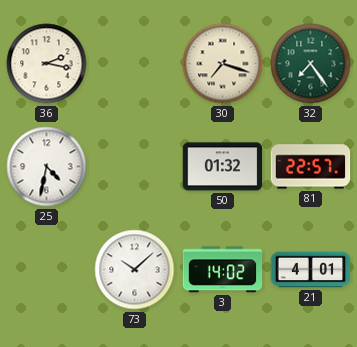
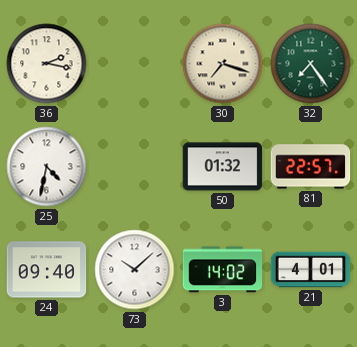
24: none -> 09:40
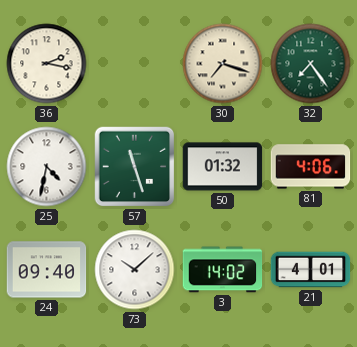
57: none -> 11:27
81: 22:57 -> 4:06
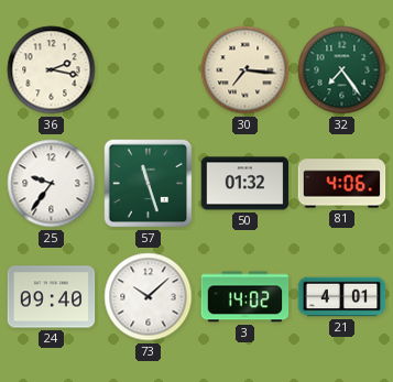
30: 7:18 -> 7:16
25: 4:32 -> 9:36
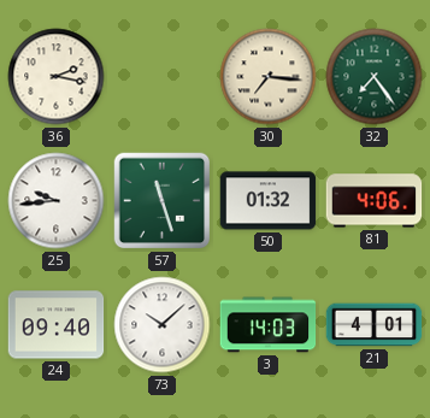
25: 9:36 -> 9:44
3: 14:02 -> 14:03
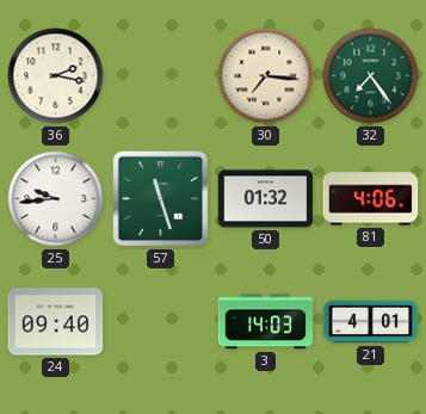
73: 10:08 -> none
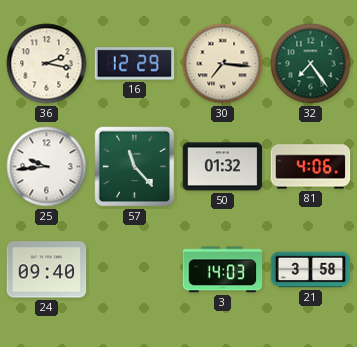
16: none -> 12:29
57: 11:27 -> 11:23
21: 4:01 -> 3:58
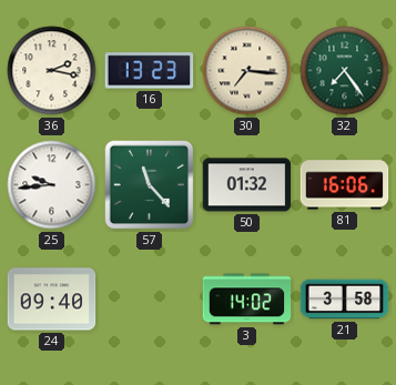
16: 12:29 -> 13:23
81: 4:06 -> 16:06
3: 14:03 -> 14:02
